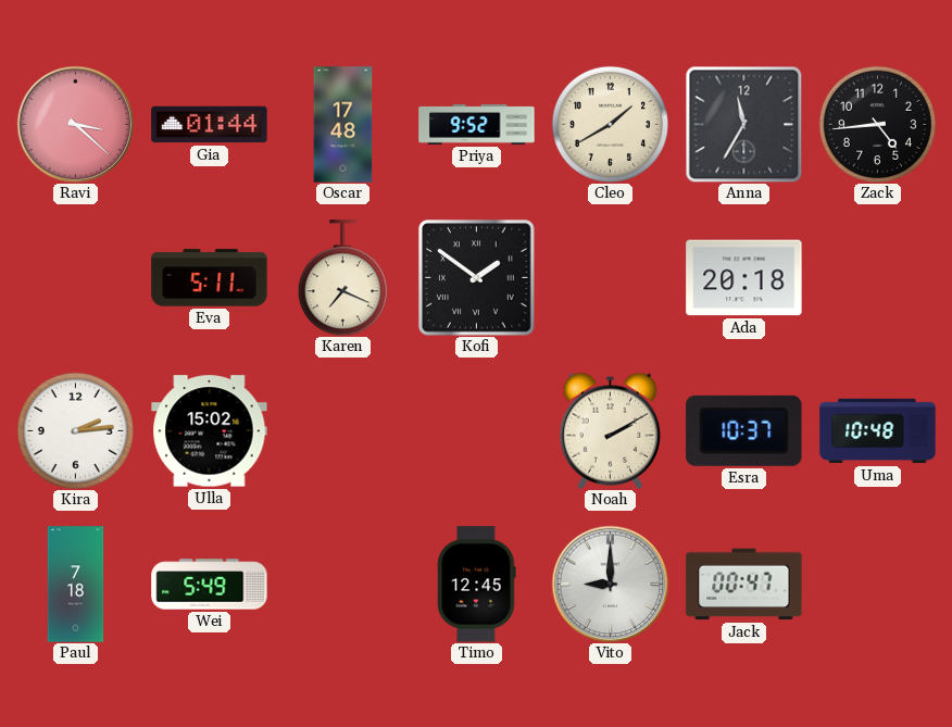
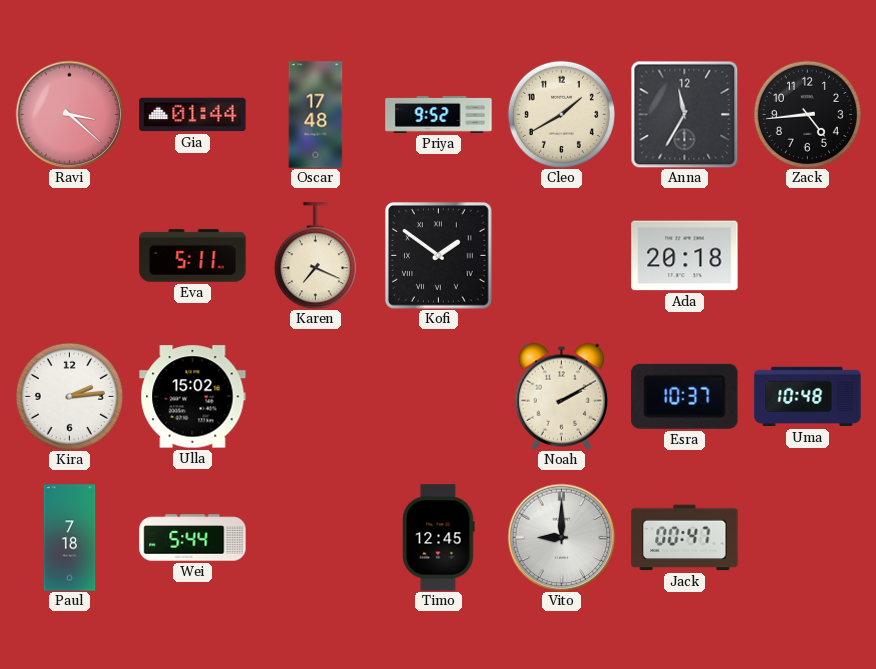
Wei: 5:49 -> 5:44
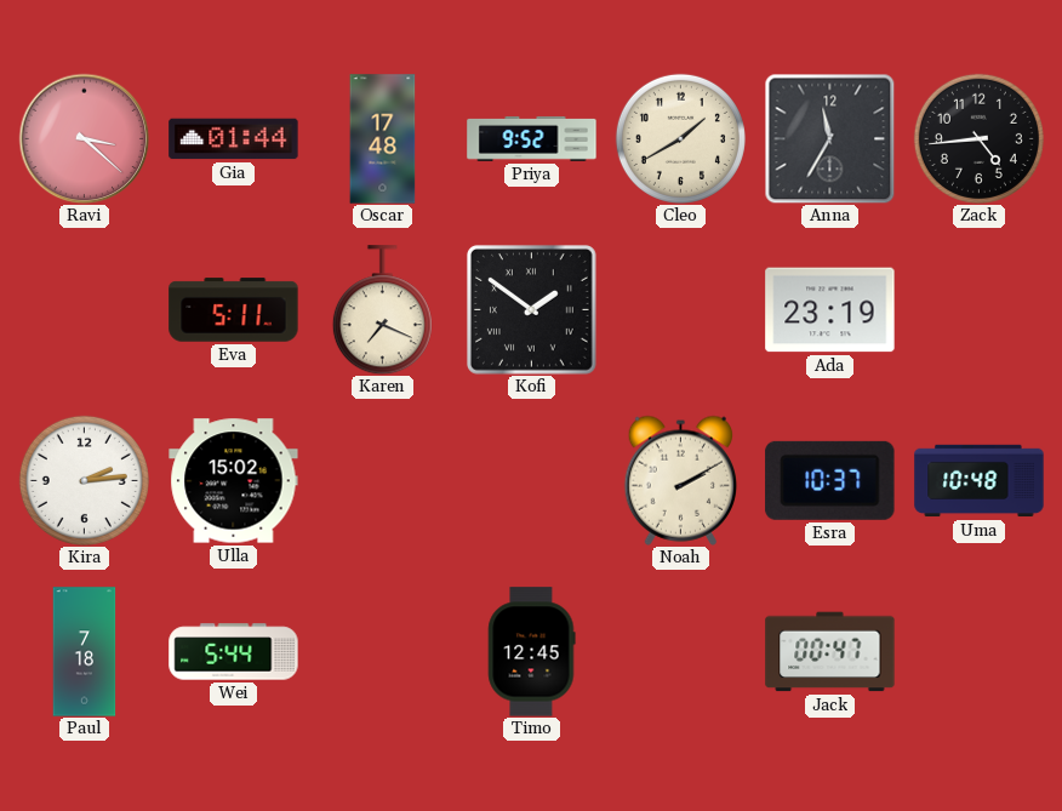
Ada: 20:18 -> 23:19
Vito: 9:00 -> none
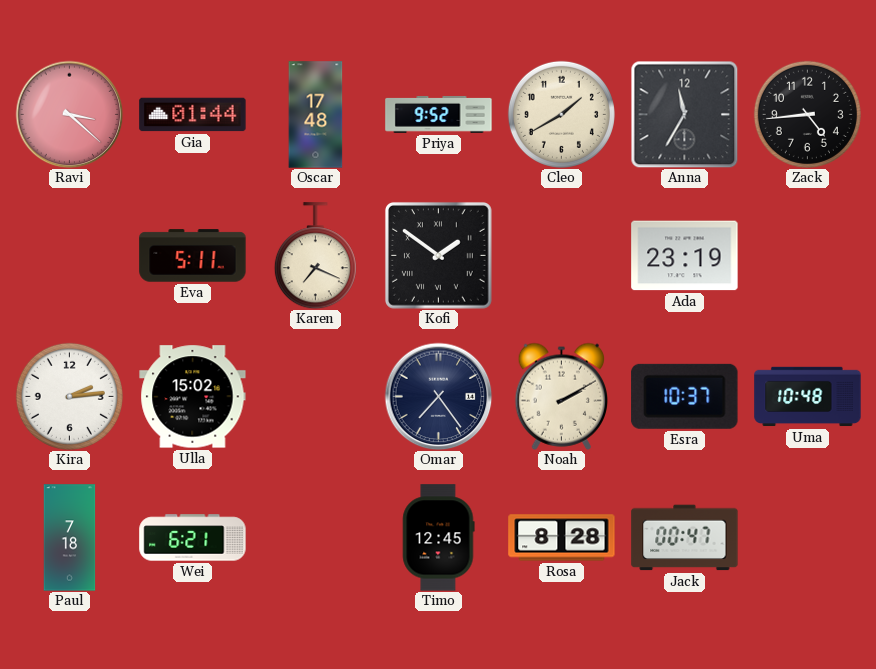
Omar: none -> 7:24
Wei: 5:44 -> 6:21
Rosa: none -> 8:28
